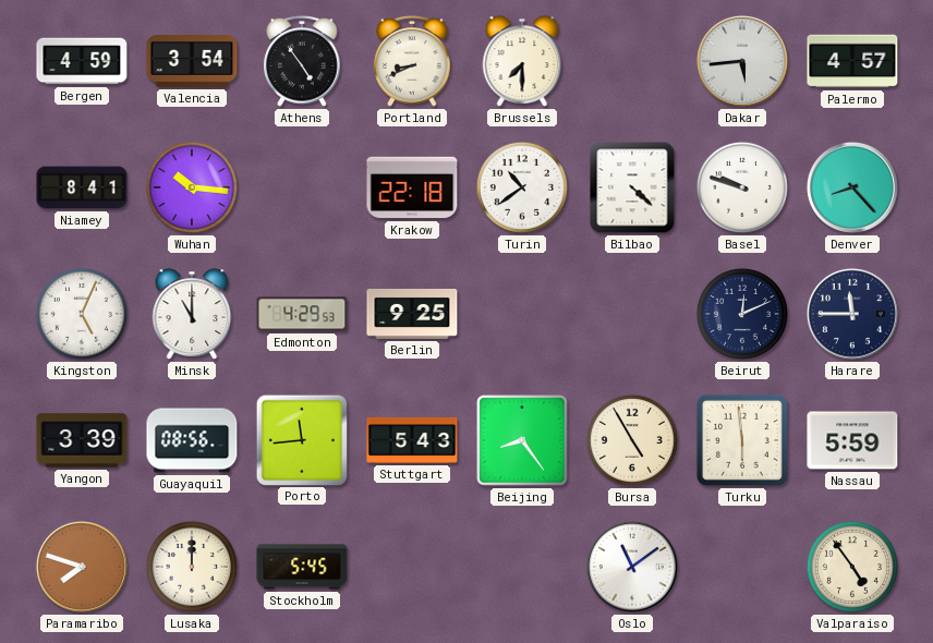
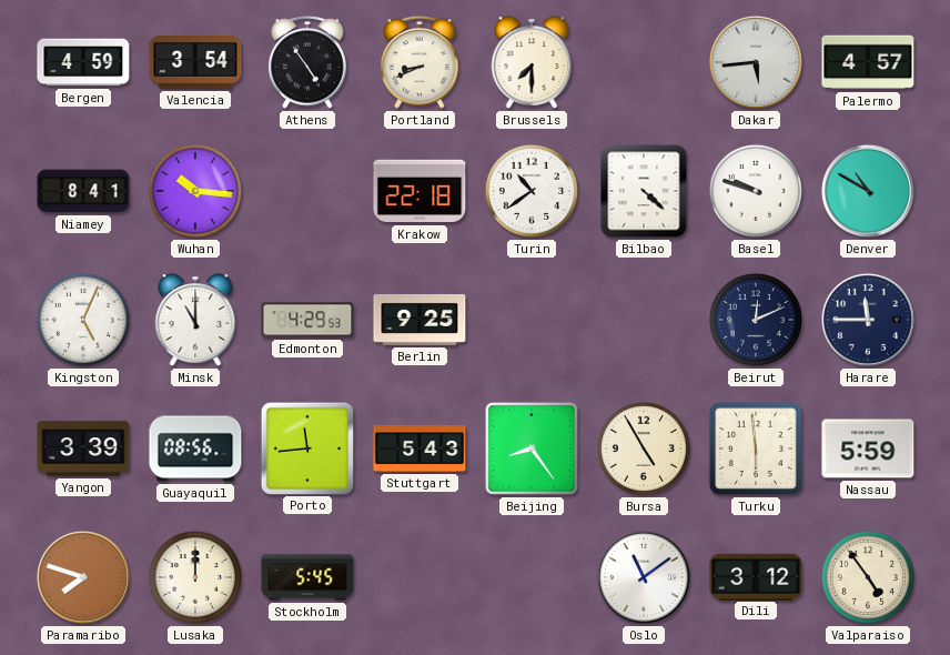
Denver: 8:23 -> 10:50
Dili: none -> 3:12
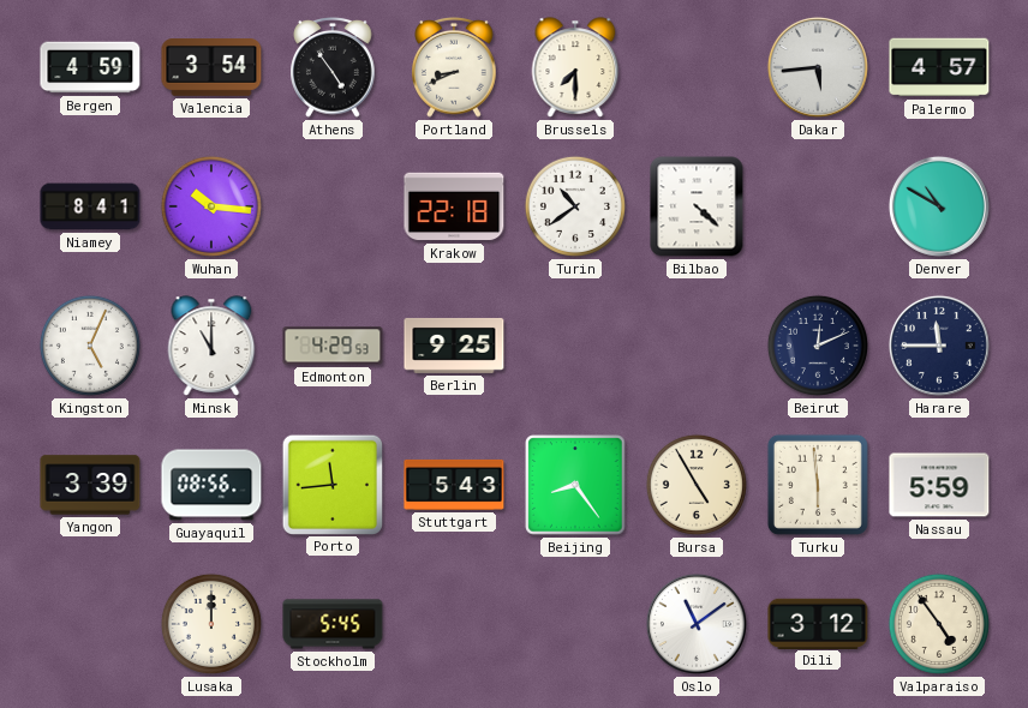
Basel: 9:48 -> none
Paramaribo: 7:48 -> none
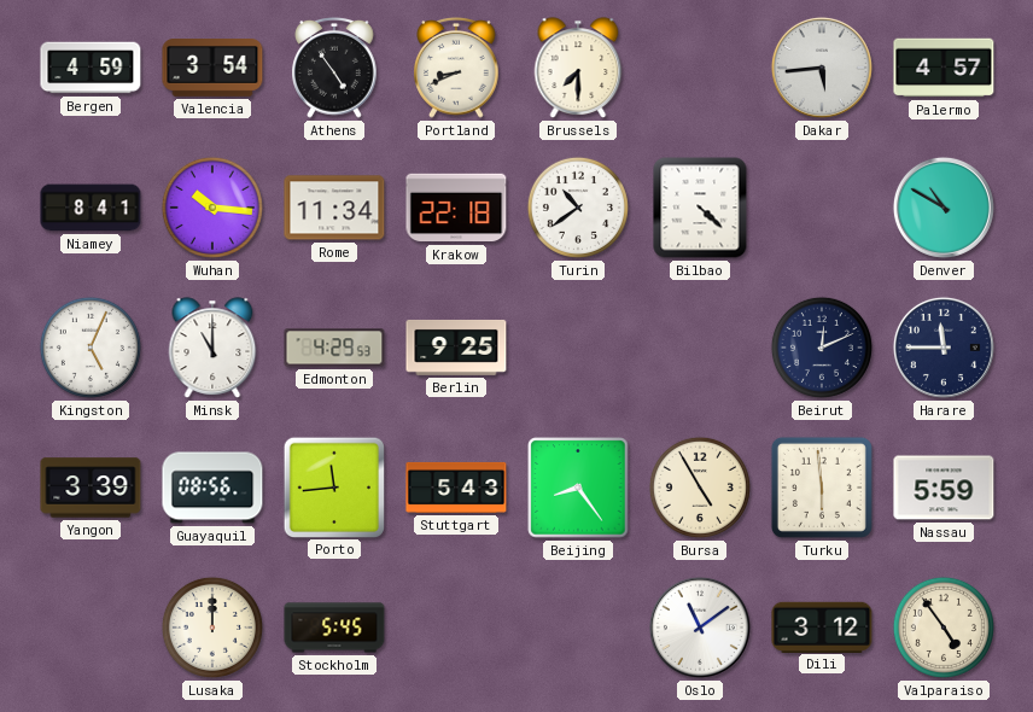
Rome: none -> 11:34
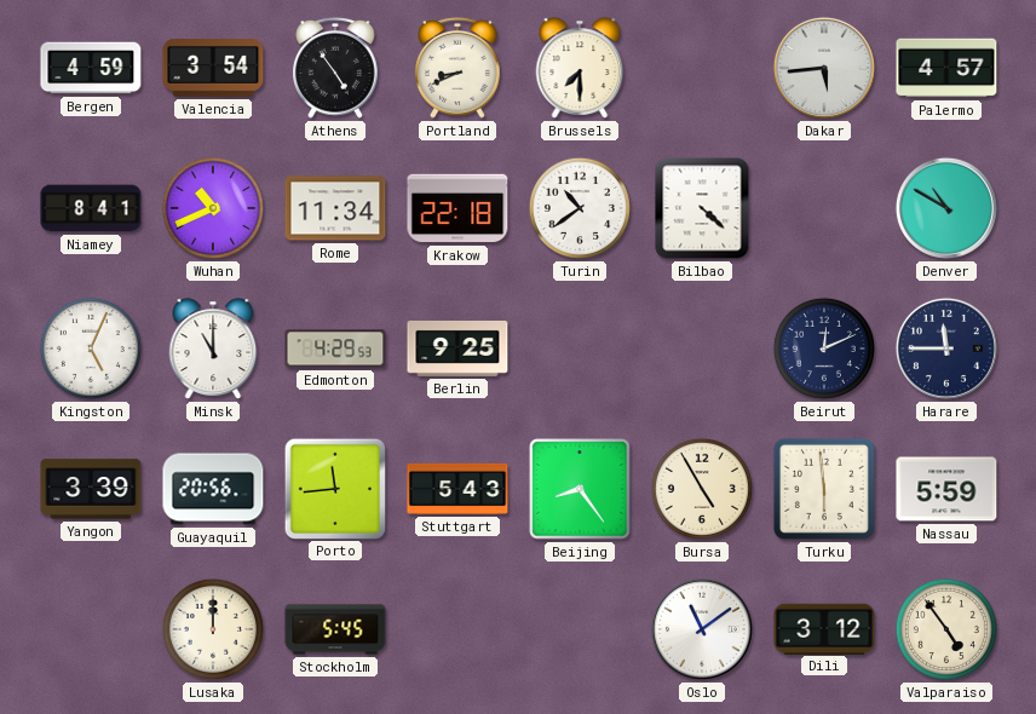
Wuhan: 10:16 -> 10:41
Guayaquil: 08:56 -> 20:56
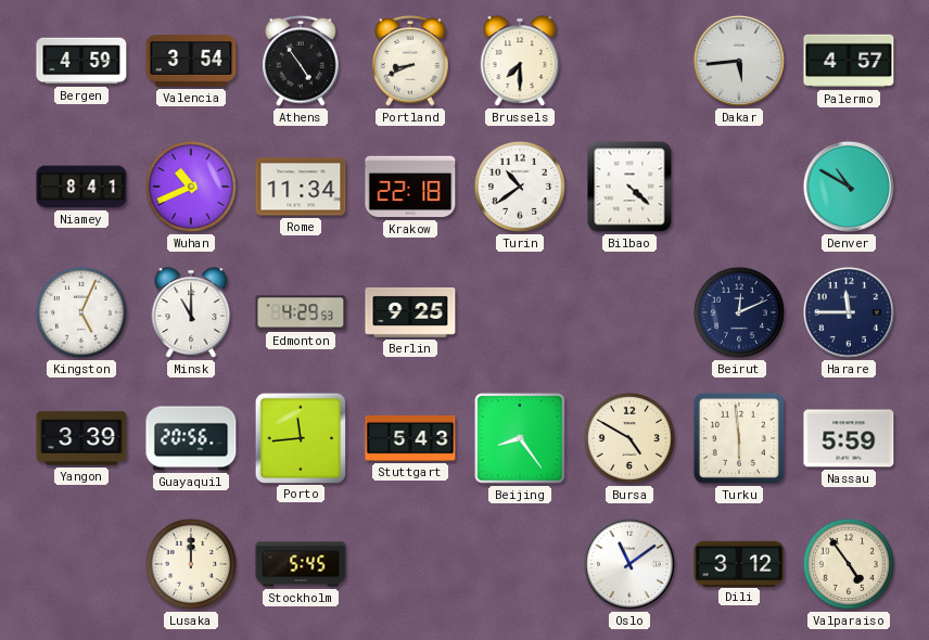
Bursa: 4:55 -> 4:50
